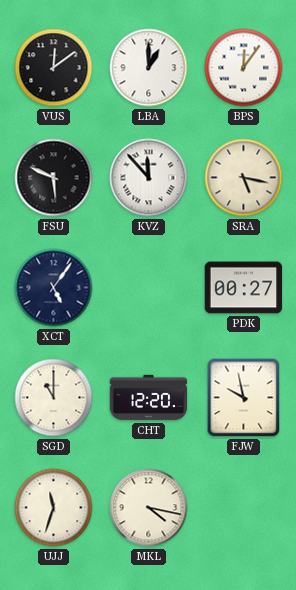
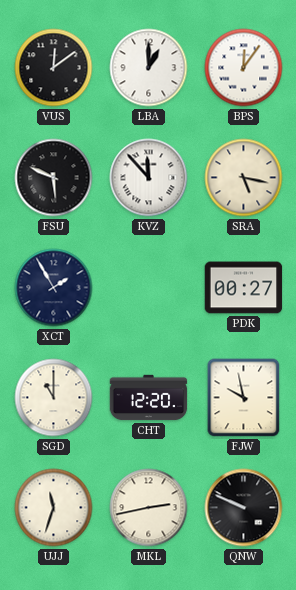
XCT: 5:06 -> 1:55
MKL: 4:17 -> 2:43
QNW: none -> 9:49
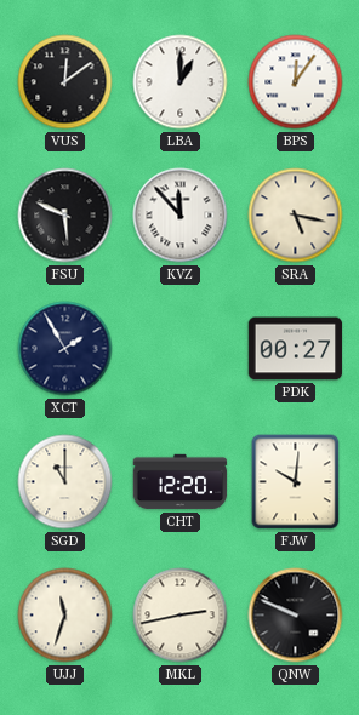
FJW: 9:58 -> 10:01
